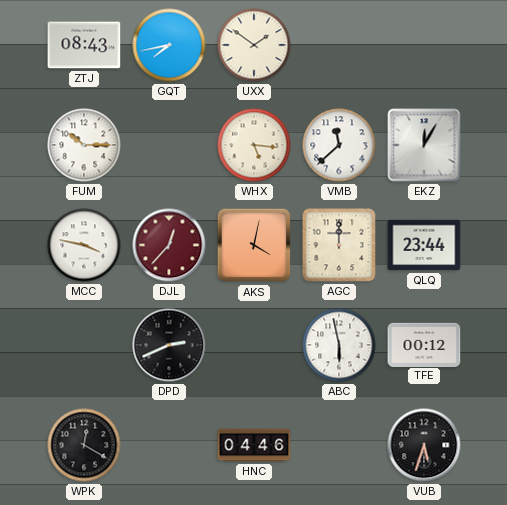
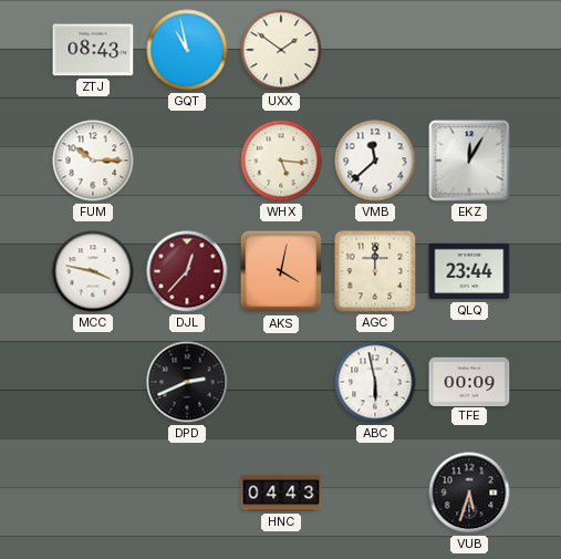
GQT: 7:43 -> 10:58
TFE: 00:12 -> 00:09
WPK: 12:20 -> none
HNC: 04:46 -> 04:43
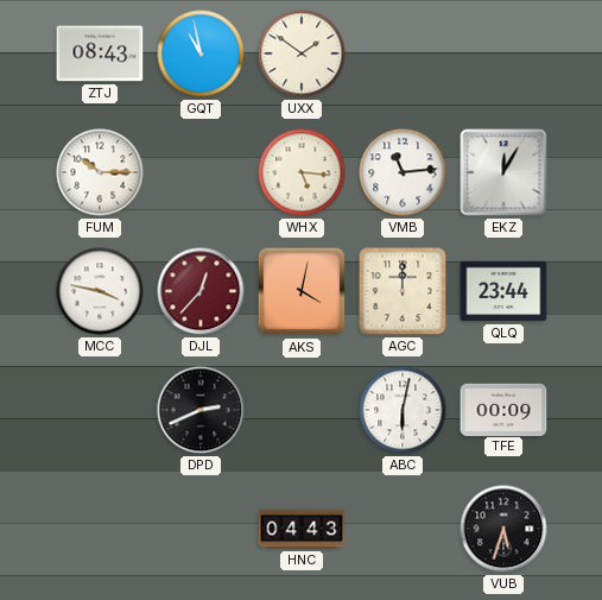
VMB: 11:38 -> 11:14
ABC: 5:58 -> 6:02
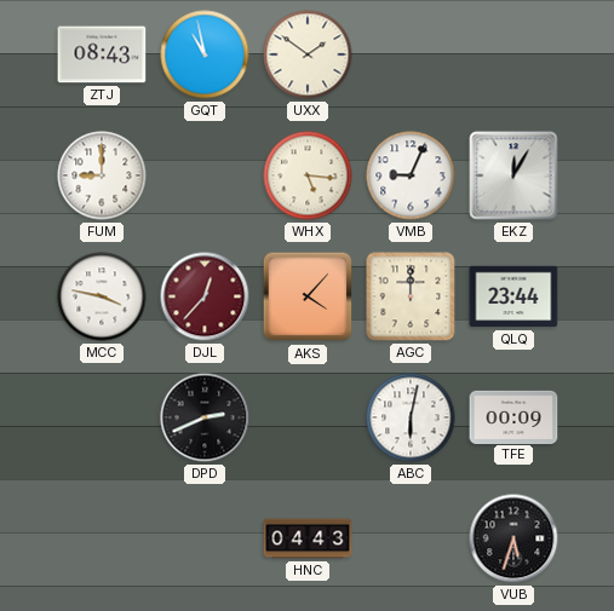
FUM: 10:15 -> 9:00
VMB: 11:14 -> 9:04
AKS: 4:02 -> 4:07
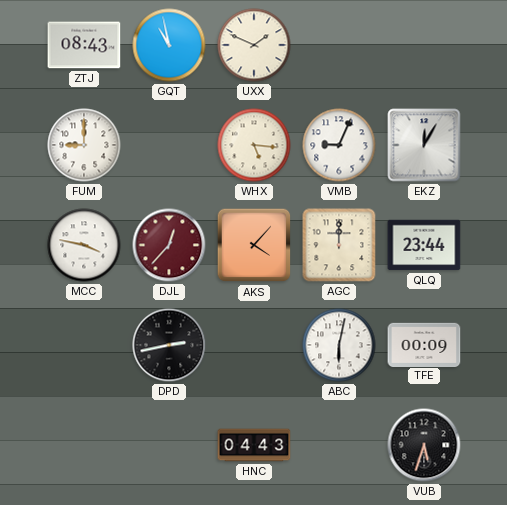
UXX: 1:51 -> 1:49
DPD: 2:41 -> 2:43
